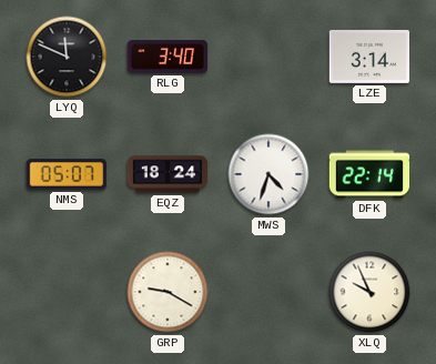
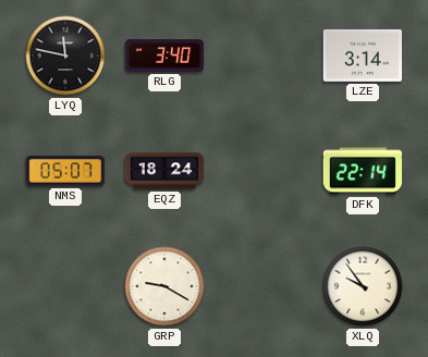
LYQ: 11:49 -> 11:47
MWS: 4:33 -> none
XLQ: 9:56 -> 9:54
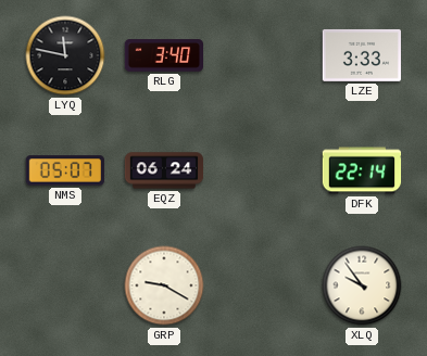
LZE: 3:14 -> 3:33
EQZ: 18:24 -> 06:24
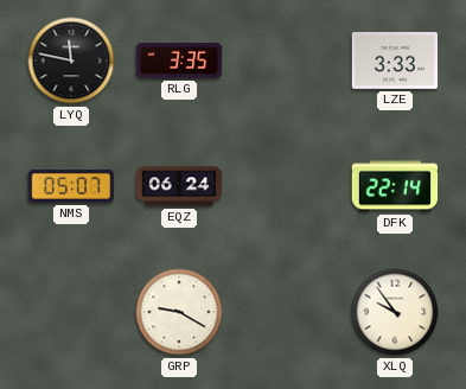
RLG: 3:40 -> 3:35
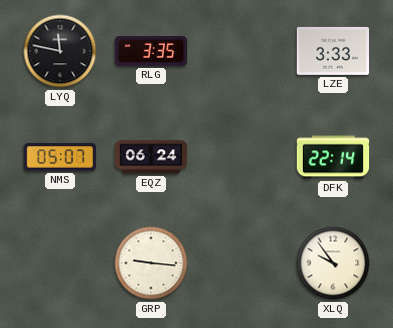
GRP: 9:20 -> 9:16
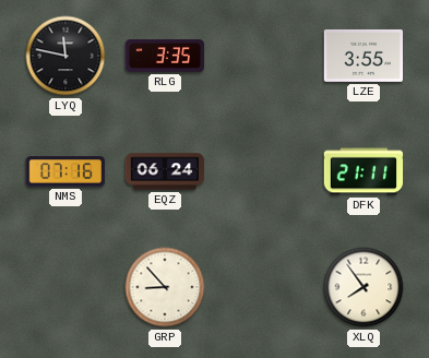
LZE: 3:33 -> 3:55
NMS: 05:07 -> 07:16
DFK: 22:14 -> 21:11
GRP: 9:16 -> 8:53
XLQ: 9:54 -> 7:54
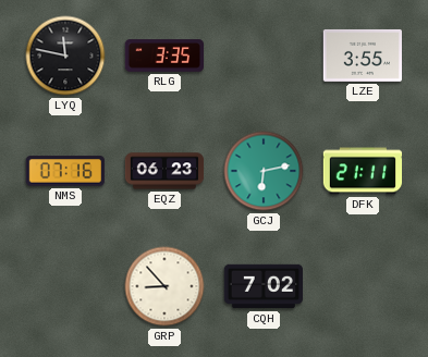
EQZ: 06:24 -> 06:23
GCJ: none -> 6:13
CQH: none -> 7:02
XLQ: 7:54 -> none
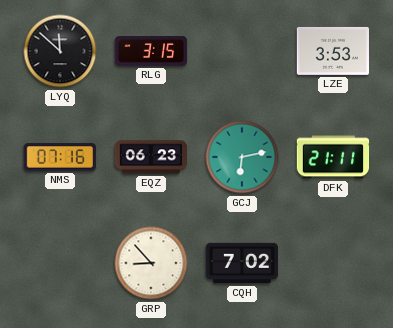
LYQ: 11:47 -> 11:52
RLG: 3:35 -> 3:15
LZE: 3:55 -> 3:53
